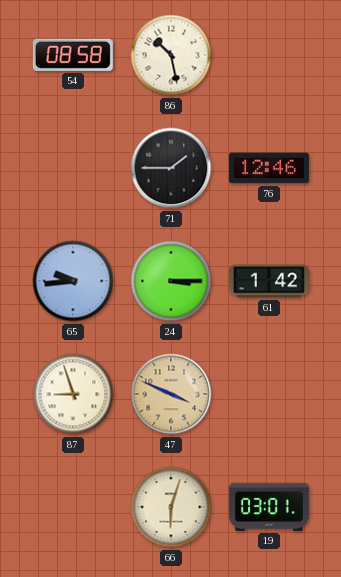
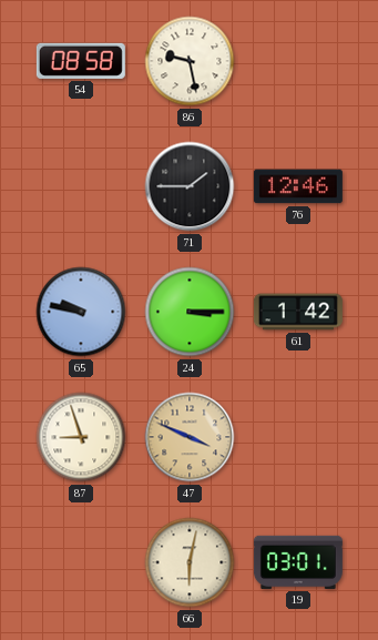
86: 10:28 -> 9:28
65: 9:44 -> 9:47
66: 6:03 -> 6:02
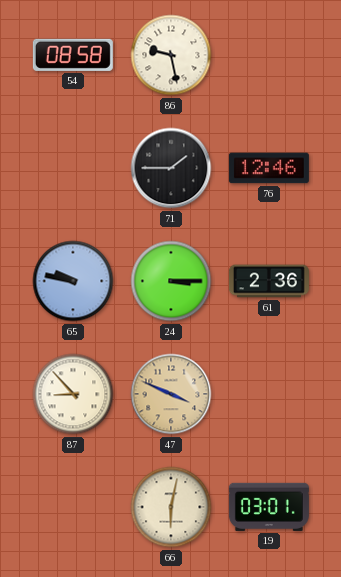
61: 1:42 -> 2:36
87: 8:57 -> 8:53
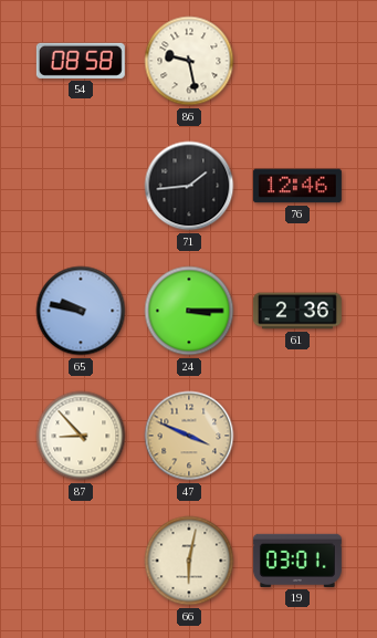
71: 1:45 -> 1:44
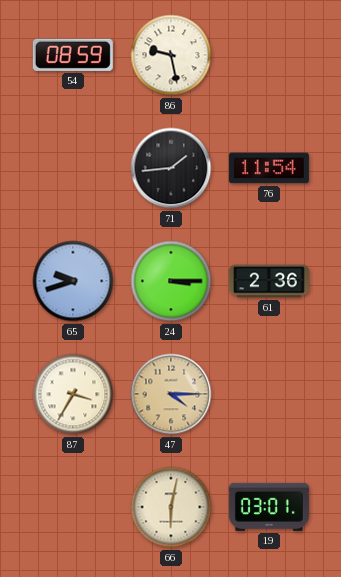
54: 08:58 -> 08:59
76: 12:46 -> 11:54
65: 9:47 -> 9:42
87: 8:53 -> 3:35
47: 3:49 -> 4:15
